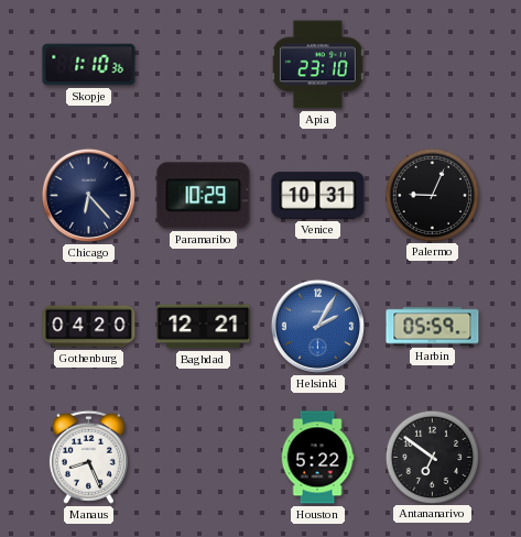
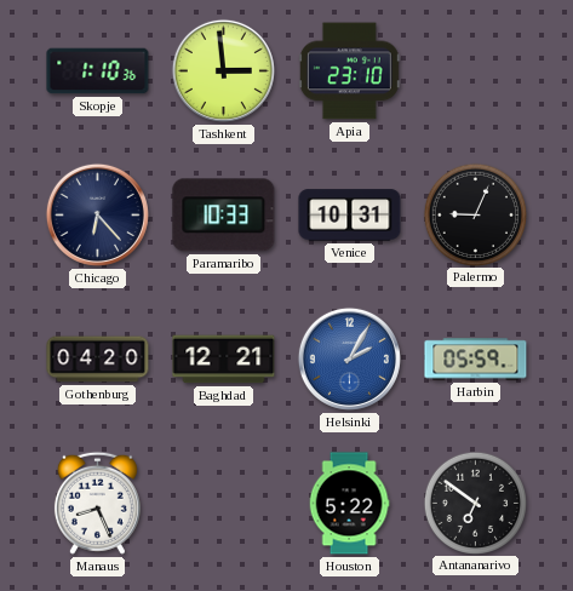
Tashkent: none -> 2:59
Paramaribo: 10:29 -> 10:33
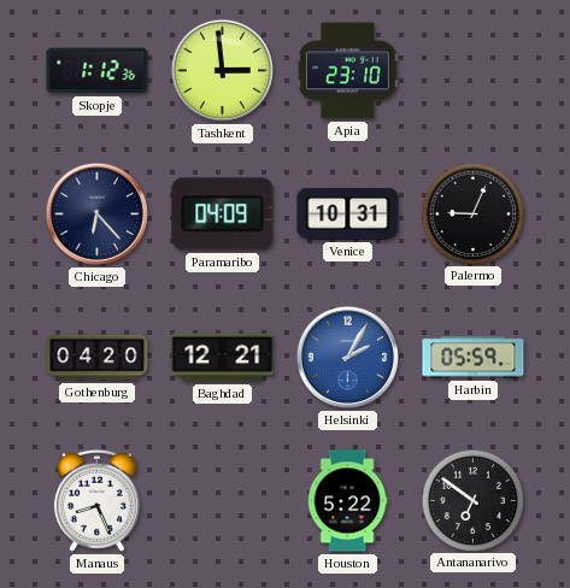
Skopje: 1:10 -> 1:12
Paramaribo: 10:33 -> 04:09
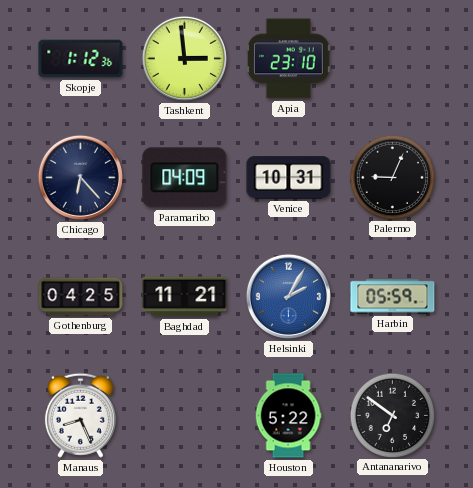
Gothenburg: 04:20 -> 04:25
Baghdad: 12:21 -> 11:21
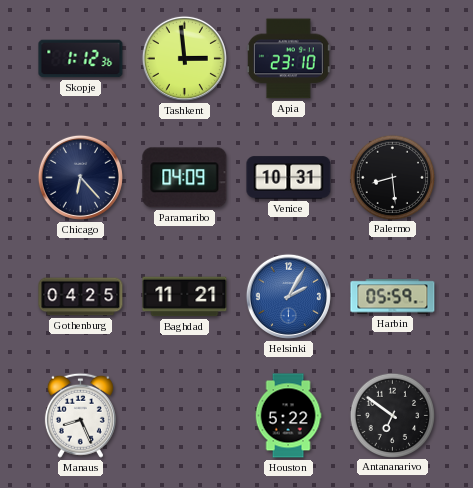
Palermo: 9:04 -> 8:29
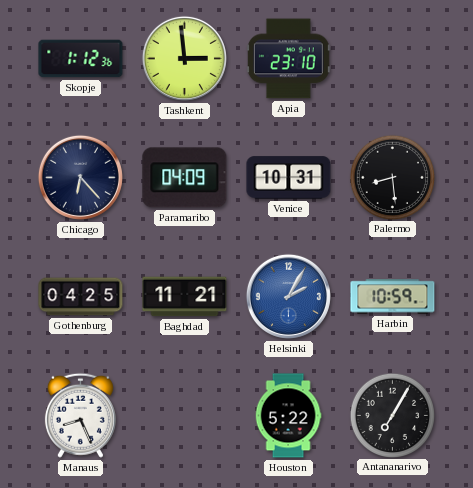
Harbin: 05:59 -> 10:59
Antananarivo: 6:51 -> 7:05
